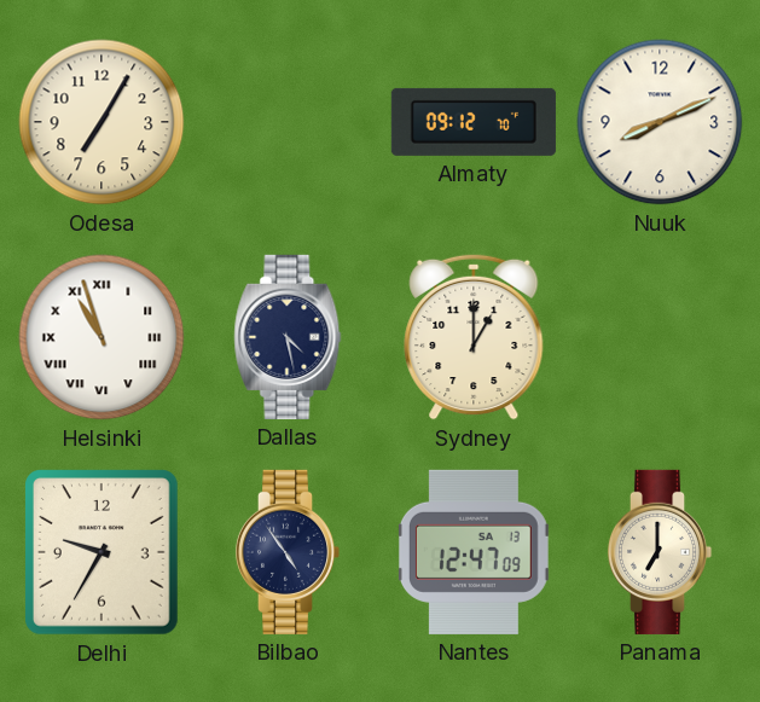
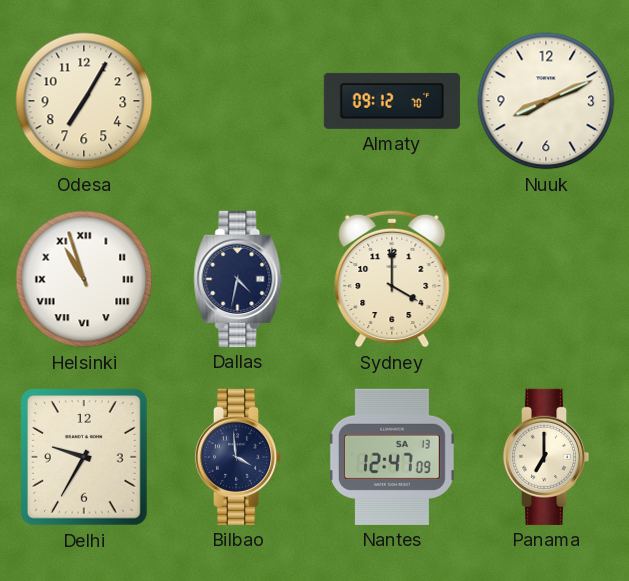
Dallas: 4:28 -> 4:32
Sydney: 1:00 -> 4:00
Bilbao: 4:54 -> 3:59
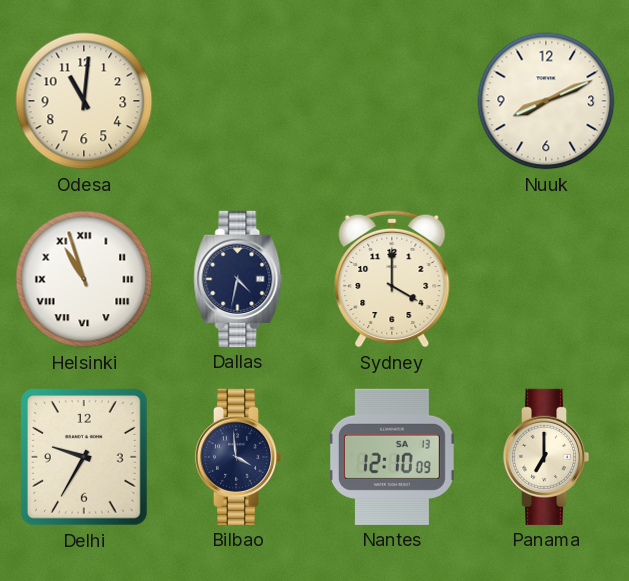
Odesa: 7:05 -> 11:01
Almaty: 09:12 -> none
Nantes: 12:47 -> 12:10
